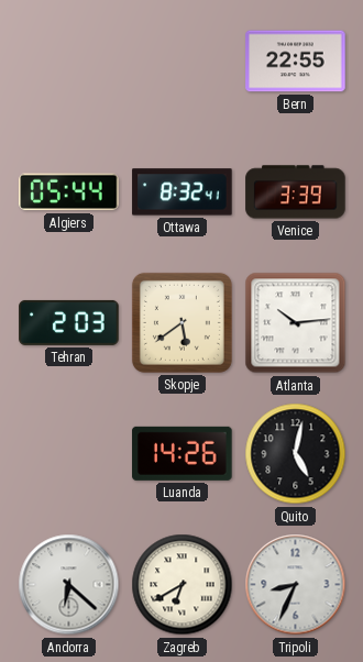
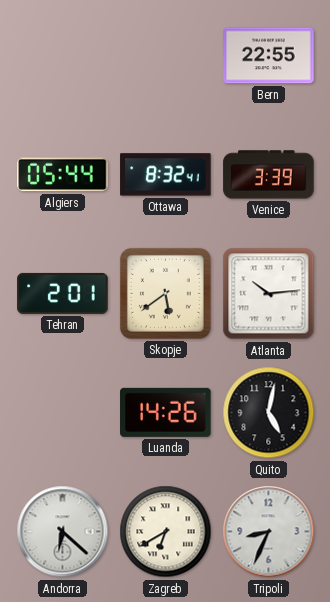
Tehran: 2:03 -> 2:01
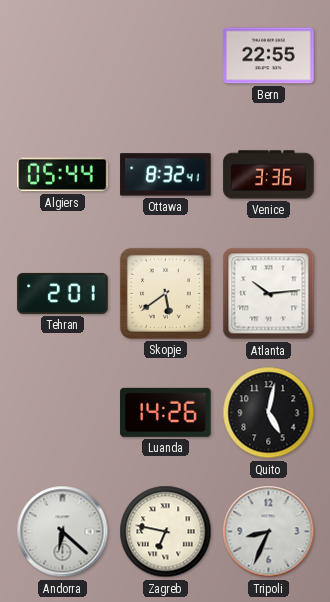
Venice: 3:39 -> 3:36
Zagreb: 6:40 -> 6:47
